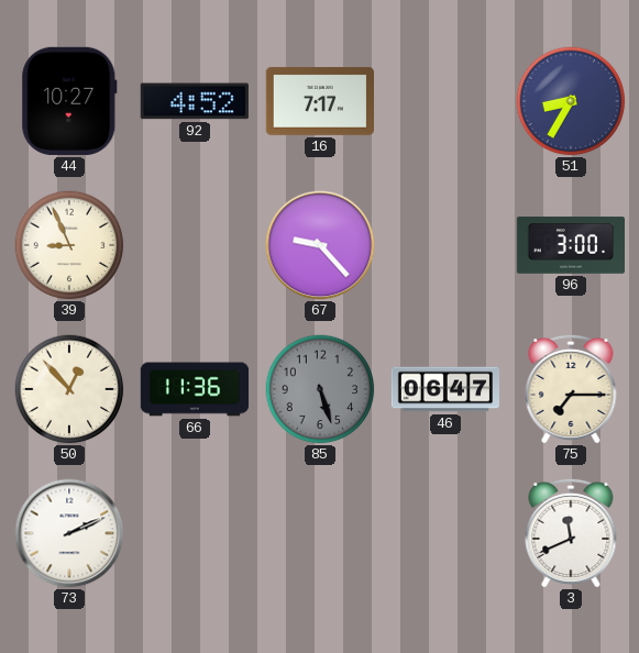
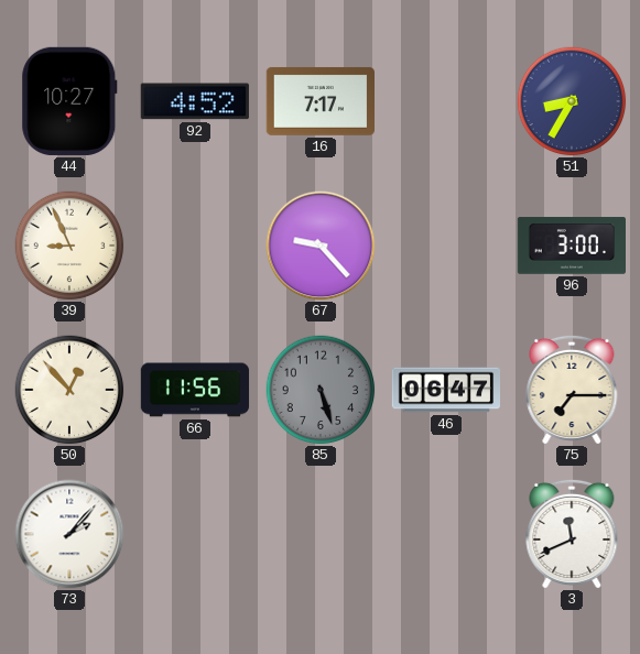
66: 11:36 -> 11:56
73: 2:11 -> 2:07
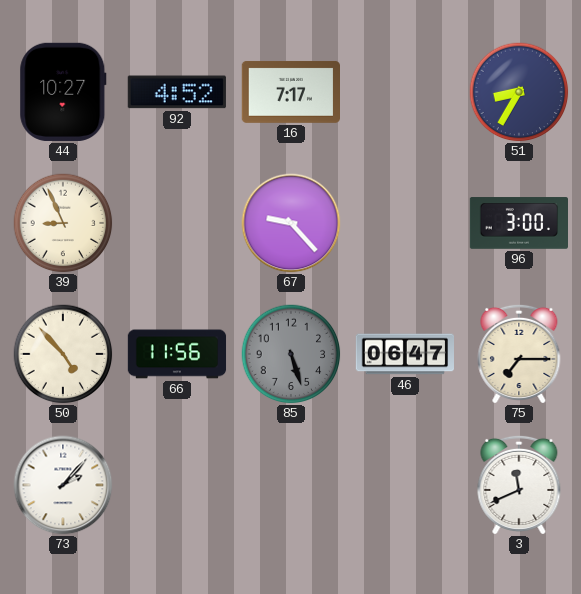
50: 12:53 -> 4:53
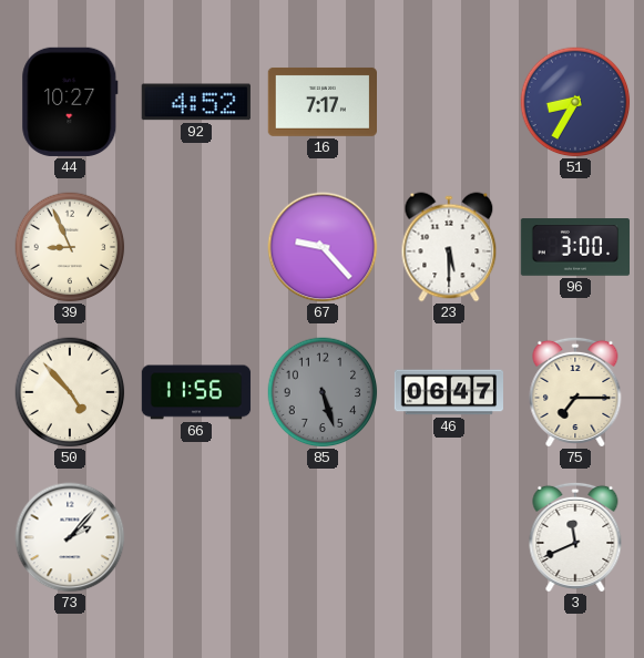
23: none -> 5:30
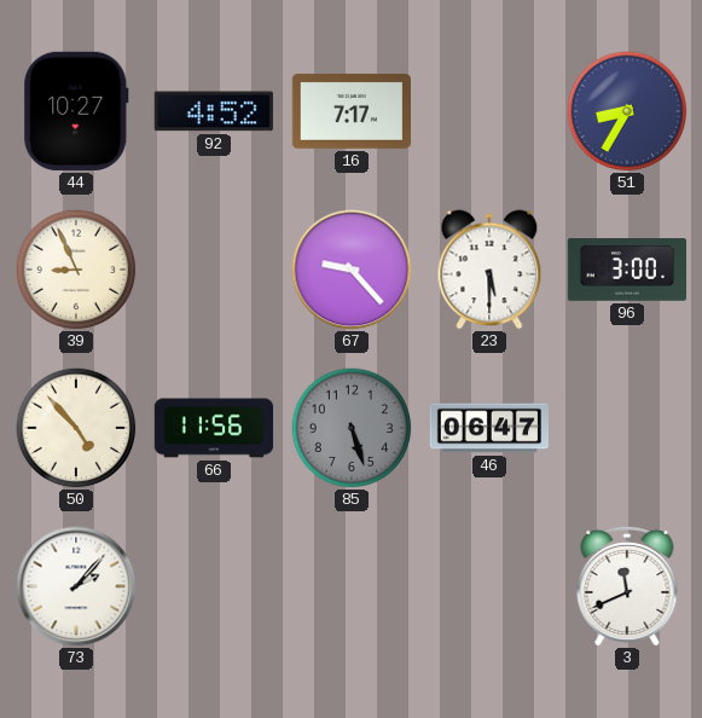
75: 7:15 -> none
